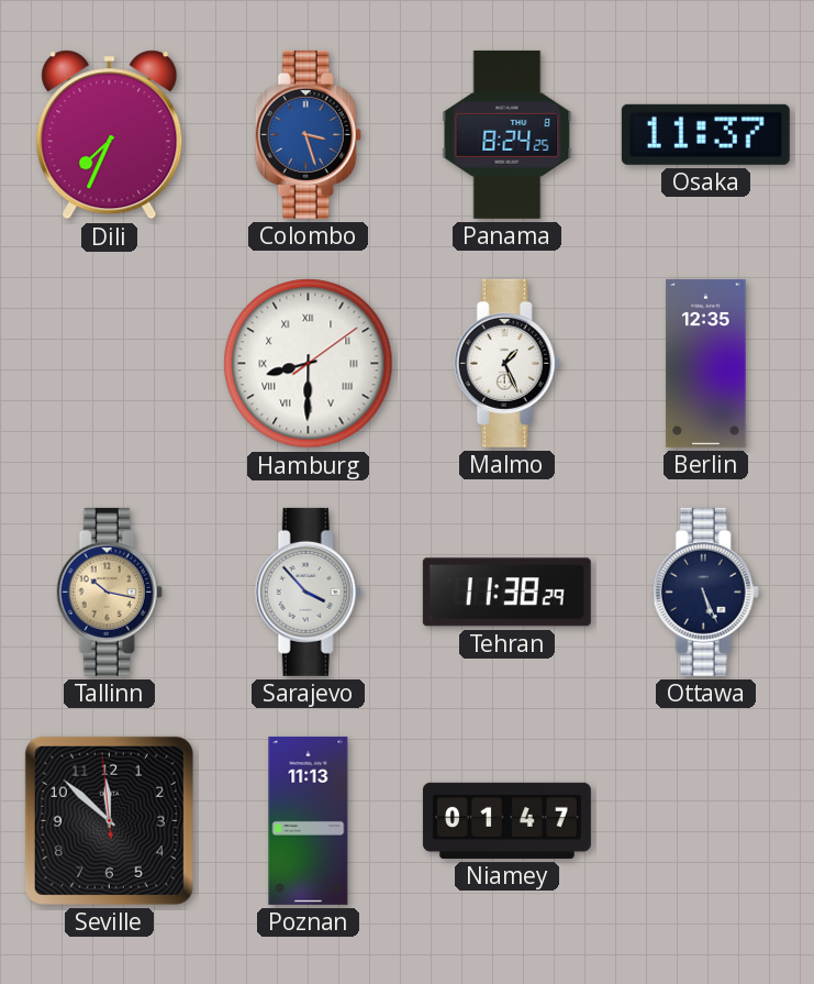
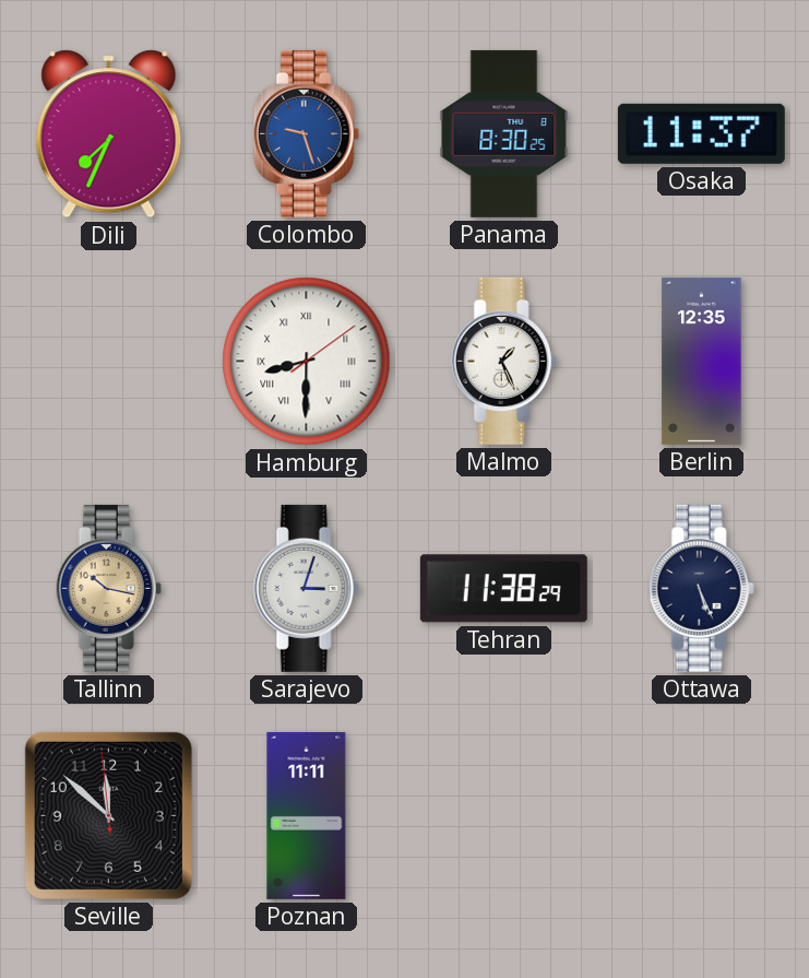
Colombo: 3:27 -> 9:27
Panama: 8:24 -> 8:30
Sarajevo: 3:53 -> 3:03
Poznan: 11:13 -> 11:11
Niamey: 01:47 -> none
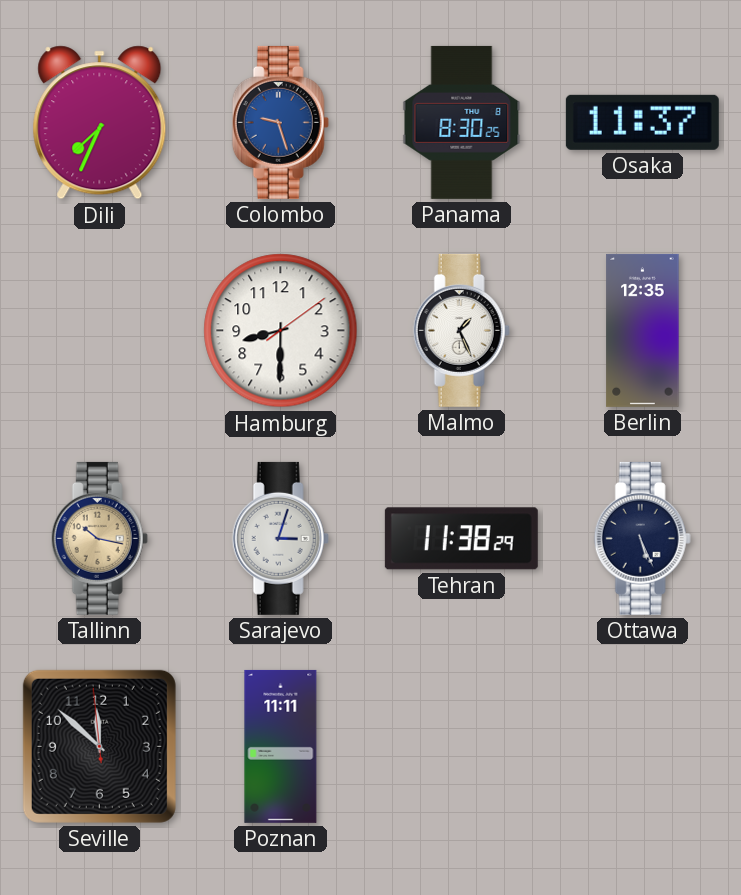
Hamburg numerals: Roman -> Arabic
